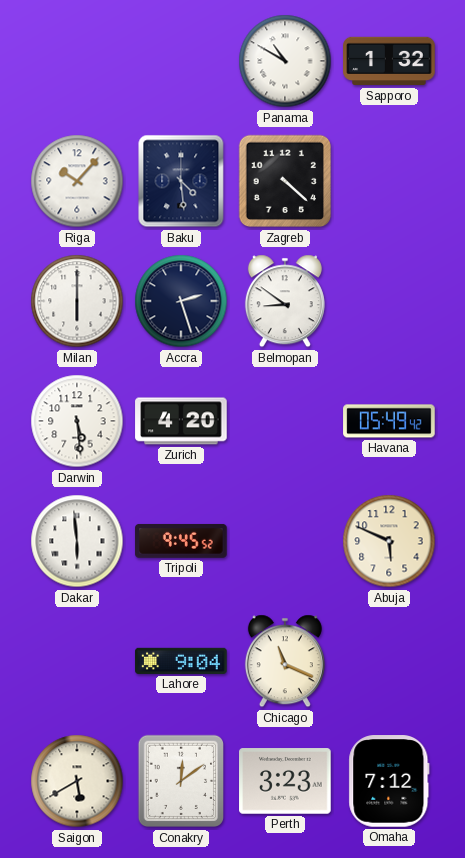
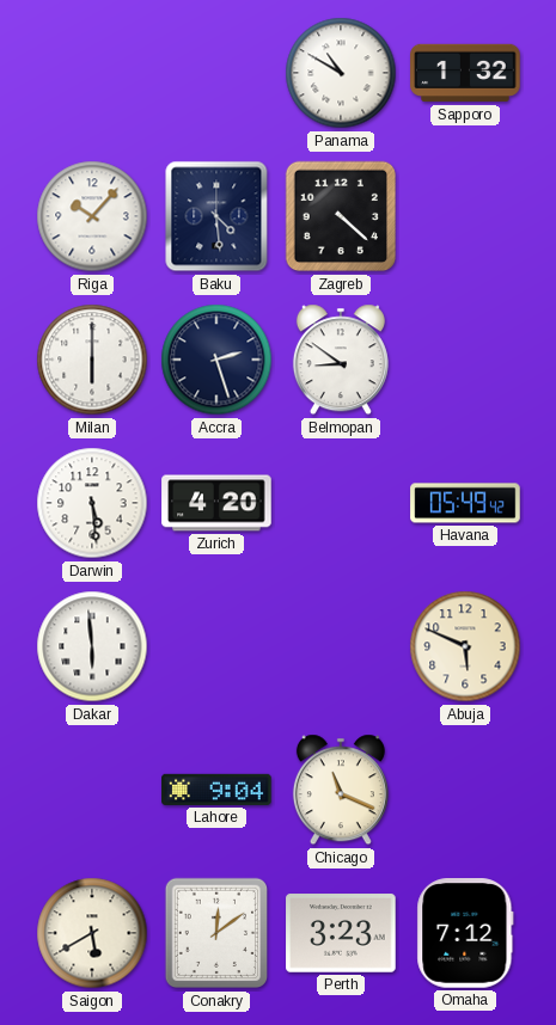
Tripoli: 9:45 -> none
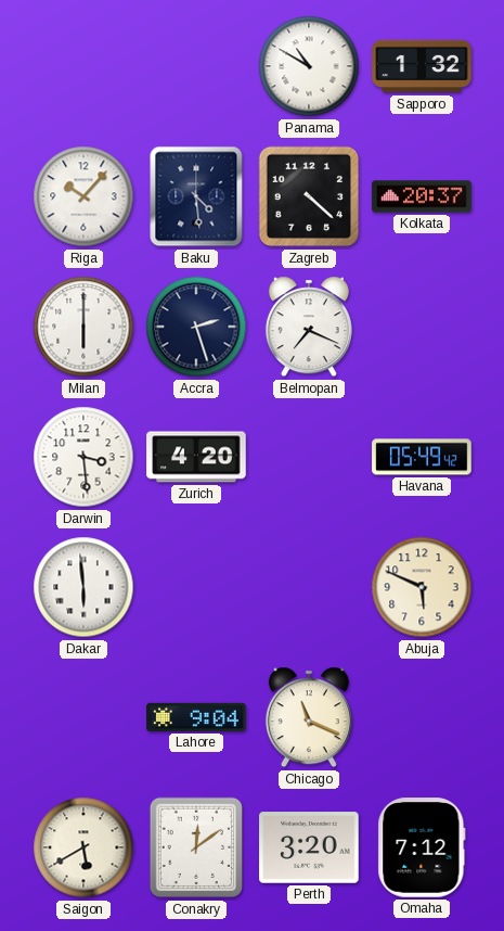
Kolkata: none -> 20:37
Belmopan: 8:51 -> 7:19
Darwin: 5:29 -> 3:29
Perth: 3:23 -> 3:20
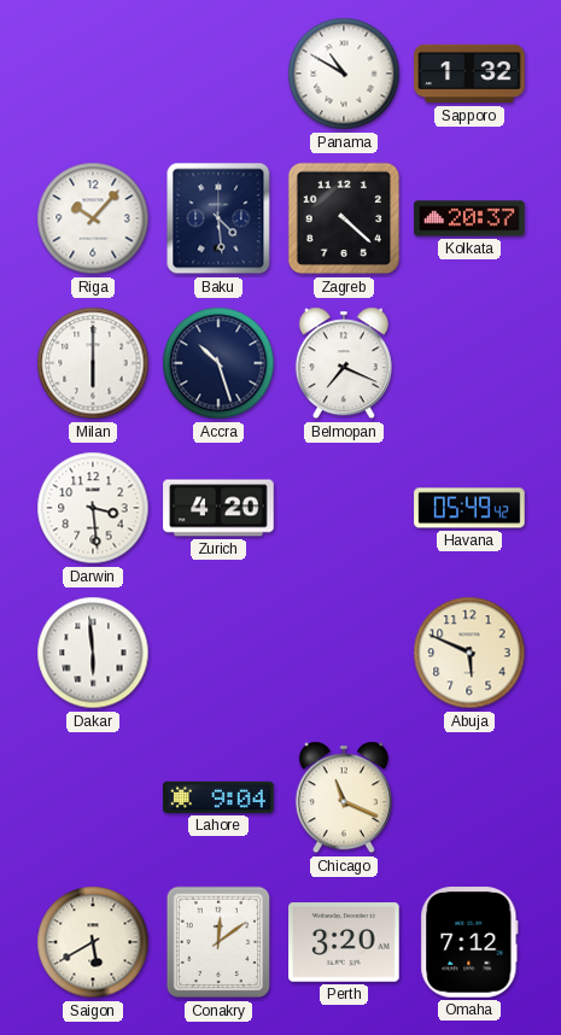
Accra: 2:27 -> 10:27
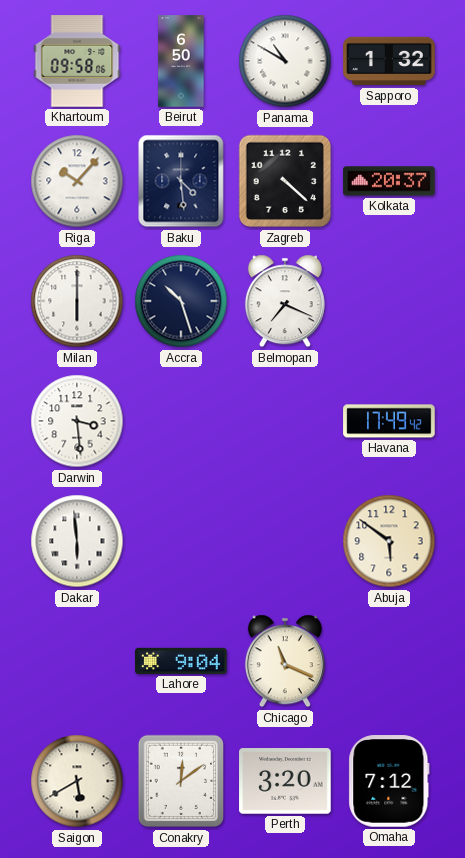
Khartoum: none -> 09:58
Beirut: none -> 6:50
Zurich: 4:20 -> none
Havana: 05:49 -> 17:49
Abuja: 5:49 -> 5:51
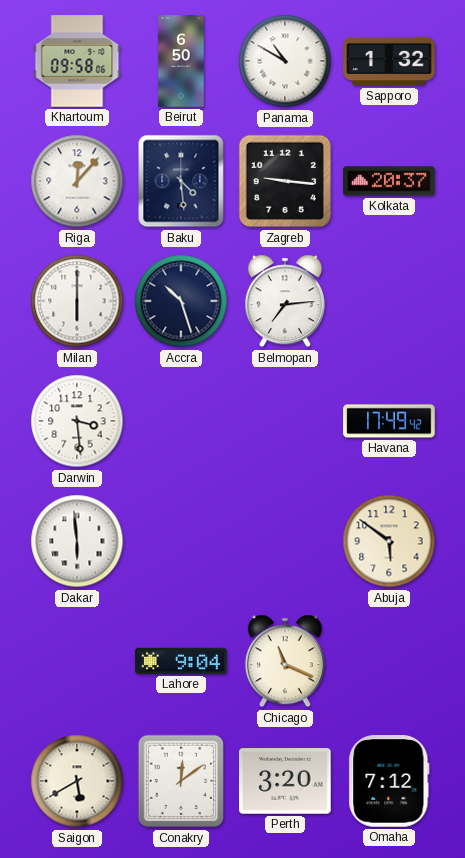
Riga: 10:07 -> 12:07
Zagreb: 4:22 -> 9:16
Belmopan: 7:19 -> 7:14
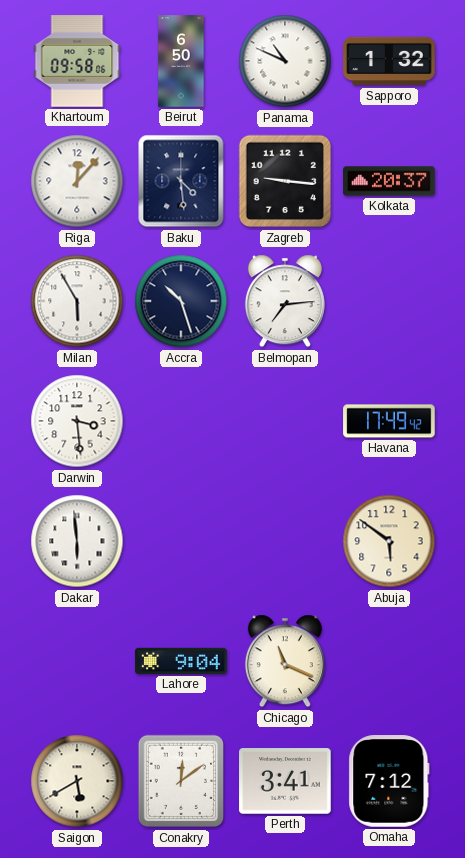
Panama: 10:50 -> 10:49
Milan: 6:00 -> 5:55
Perth: 3:20 -> 3:41
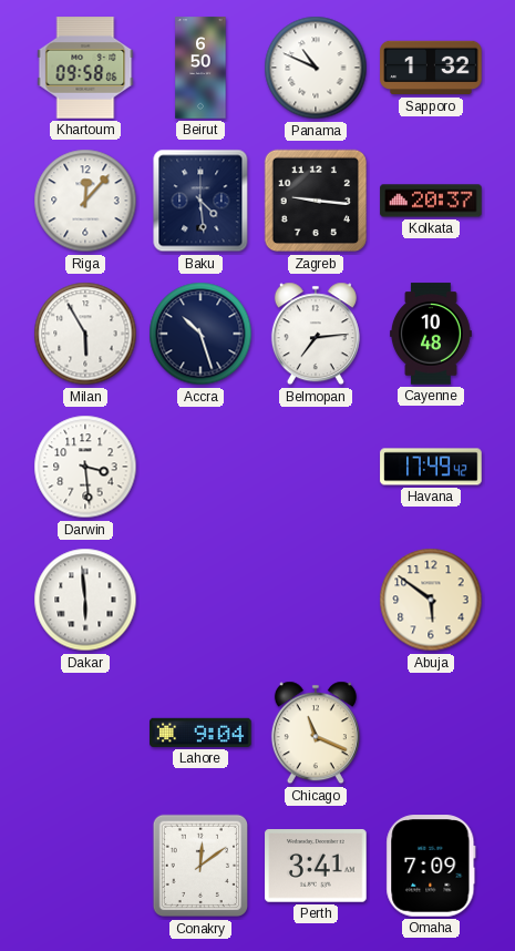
Cayenne: none -> 10:48
Saigon: 5:40 -> none
Omaha: 7:12 -> 7:09
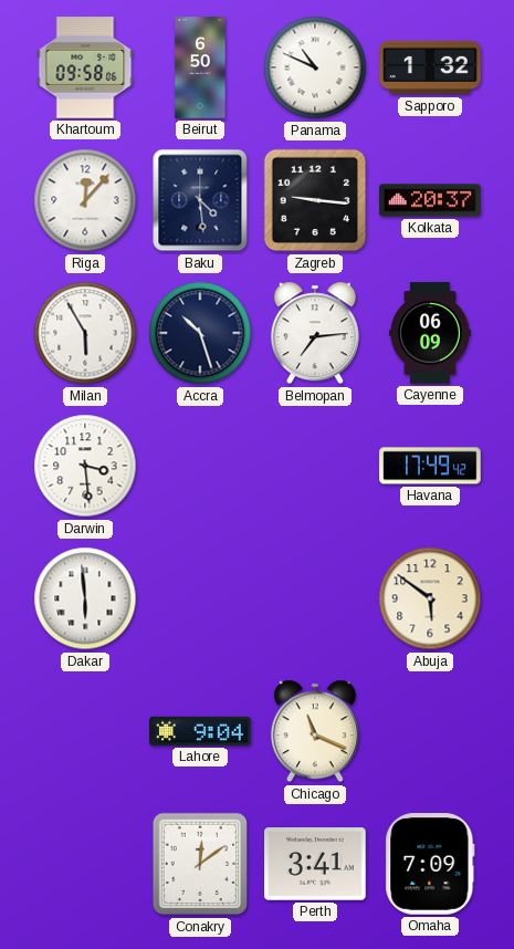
Cayenne: 10:48 -> 06:09
